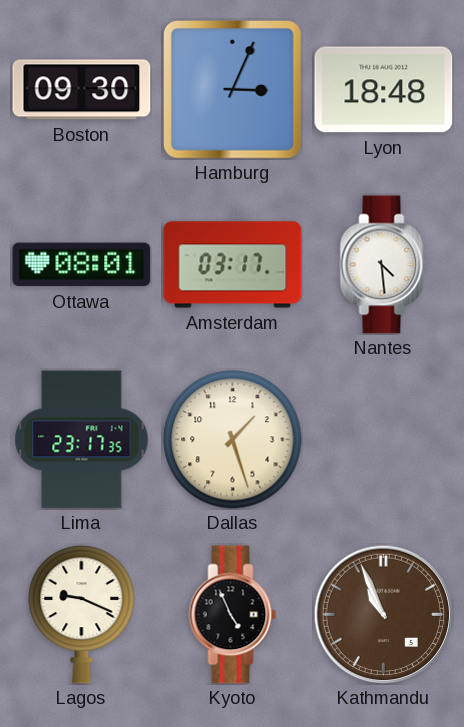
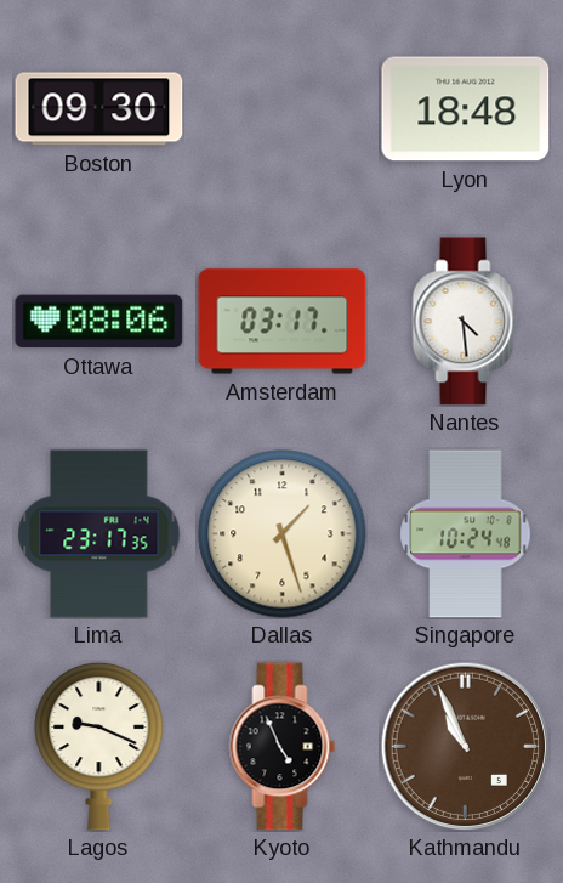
Hamburg: 3:04 -> none
Ottawa: 08:01 -> 08:06
Singapore: none -> 10:24
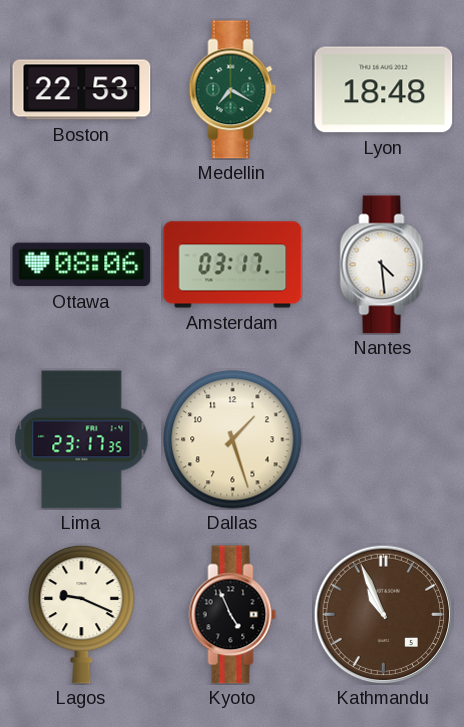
Boston: 09:30 -> 22:53
Medellin: none -> 7:20
Singapore: 10:24 -> none
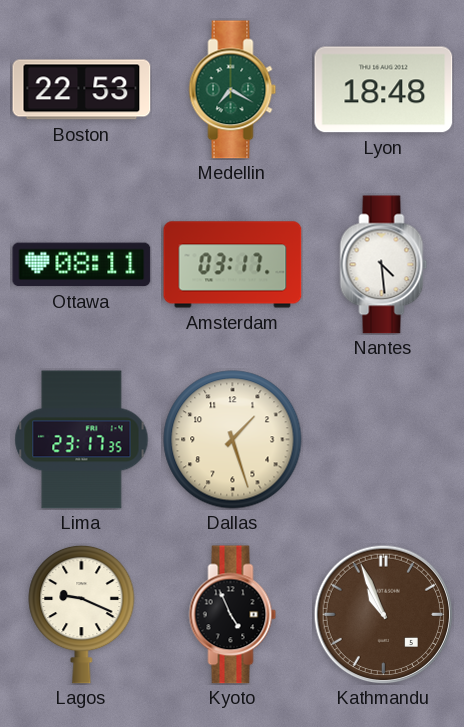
Ottawa: 08:06 -> 08:11
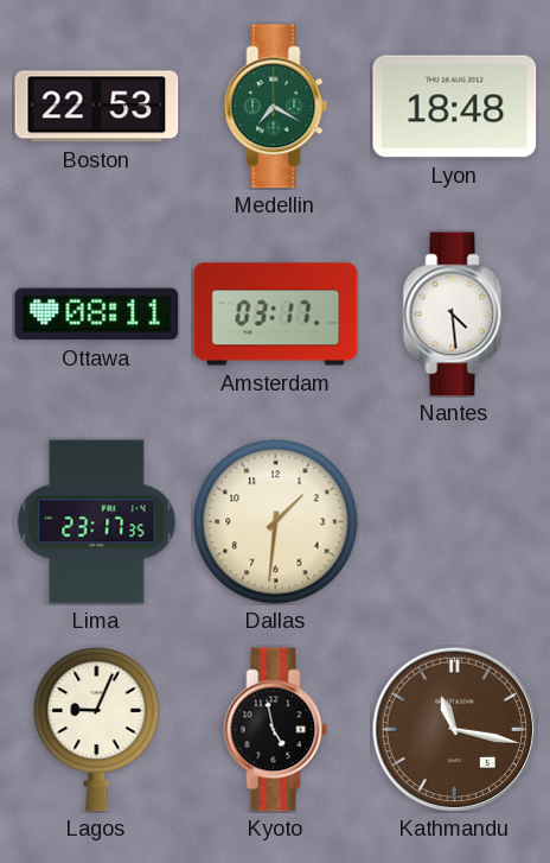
Dallas: 1:27 -> 1:31
Lagos: 9:19 -> 9:04
Kyoto: 4:56 -> 4:58
Kathmandu: 10:56 -> 11:17
